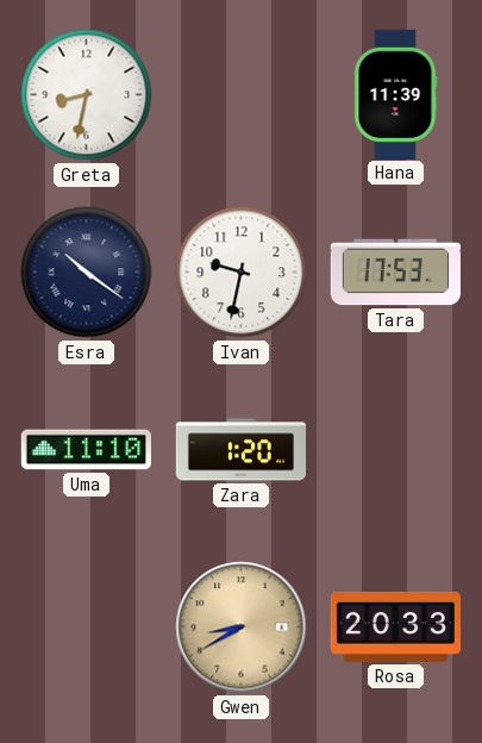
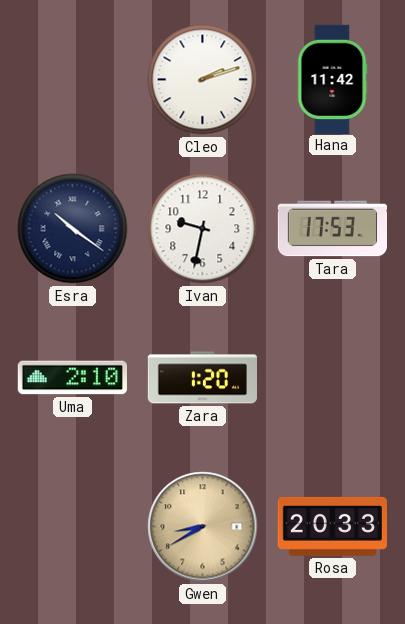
Greta: 8:32 -> none
Cleo: none -> 2:12
Hana: 11:39 -> 11:42
Uma: 11:10 -> 2:10
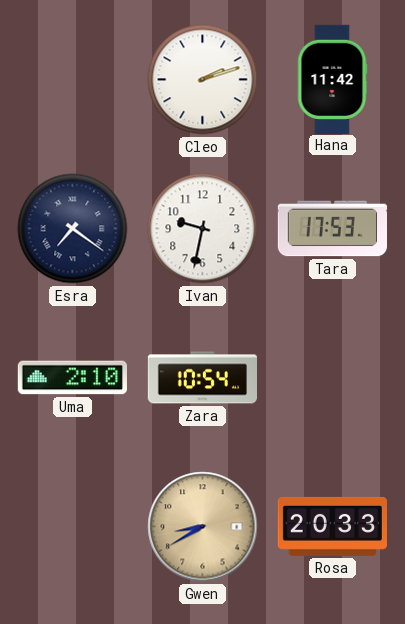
Esra: 10:21 -> 7:21
Zara: 1:20 -> 10:54
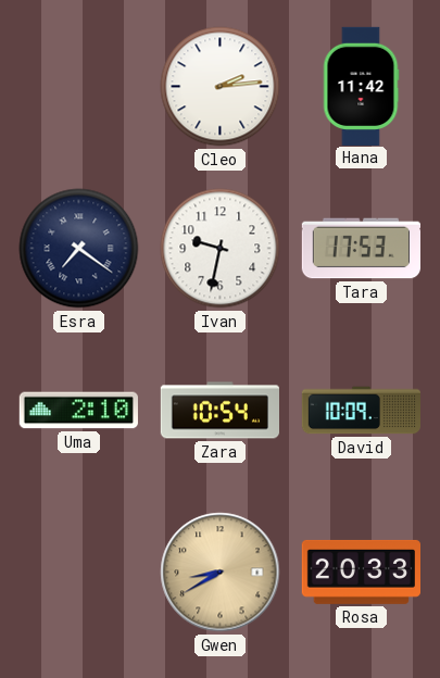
Cleo: 2:12 -> 2:14
David: none -> 10:09
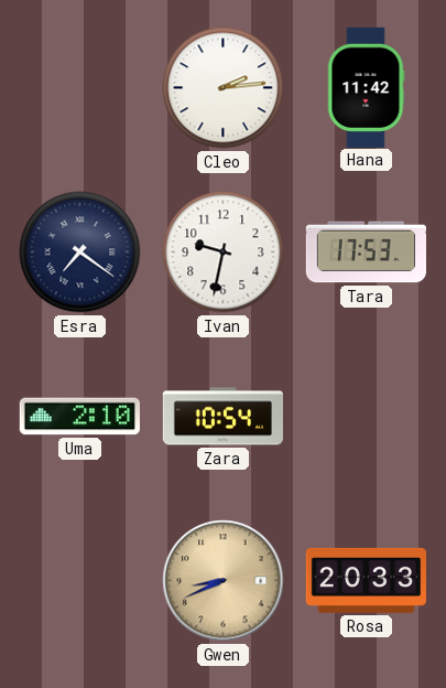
David: 10:09 -> none
Gwen: 8:40 -> 8:41
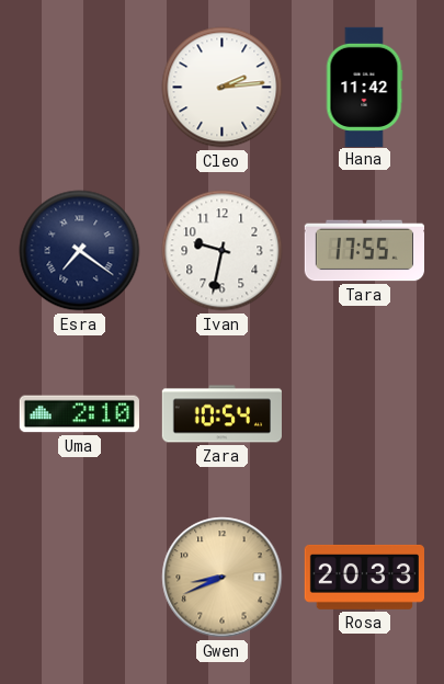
Tara: 17:53 -> 17:55
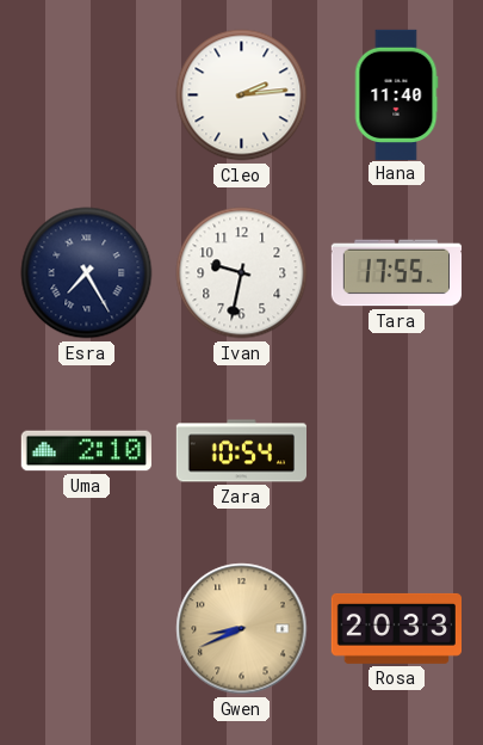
Hana: 11:42 -> 11:40
Esra: 7:21 -> 7:25
